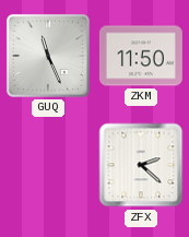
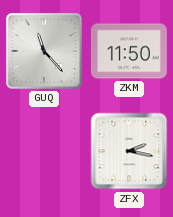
GUQ: 11:26 -> 11:23
ZFX: 2:22 -> 2:17
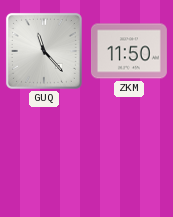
ZFX: 2:17 -> none
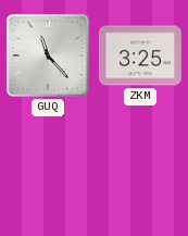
ZKM: 11:50 -> 3:25
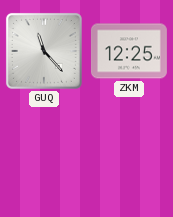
ZKM: 3:25 -> 12:25
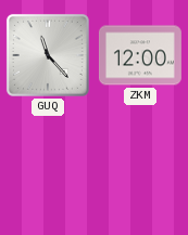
ZKM: 12:25 -> 12:00
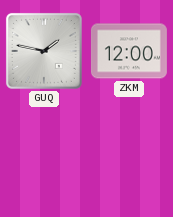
GUQ: 11:23 -> 1:47
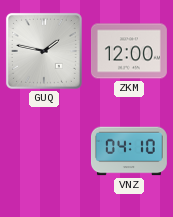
VNZ: none -> 04:10
